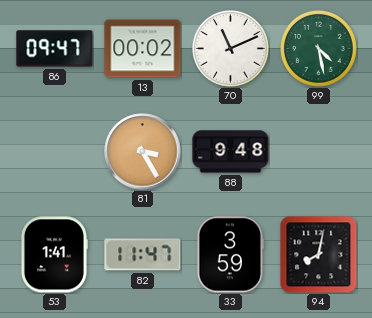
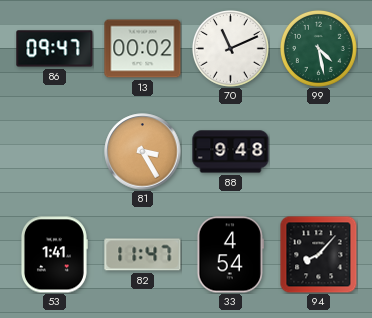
33: 3:59 -> 4:54
94: 8:02 -> 8:07
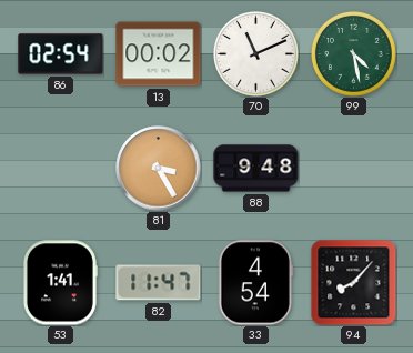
86: 09:47 -> 02:54
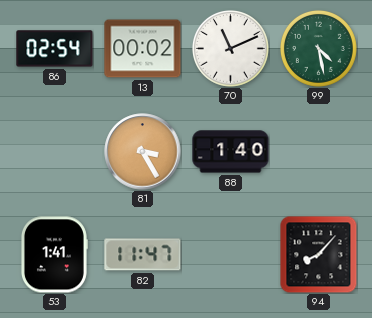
88: 9:48 -> 1:40
33: 4:54 -> none
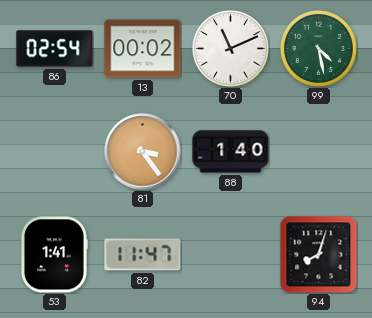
81: 3:25 -> 3:24
94: 8:07 -> 8:03
